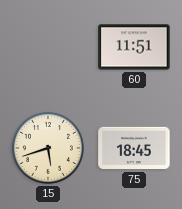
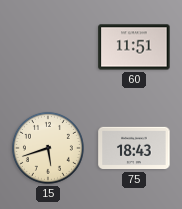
75: 18:45 -> 18:43
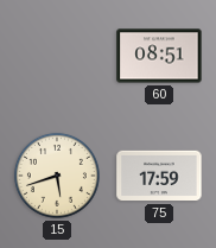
60: 11:51 -> 08:51
75: 18:43 -> 17:59
